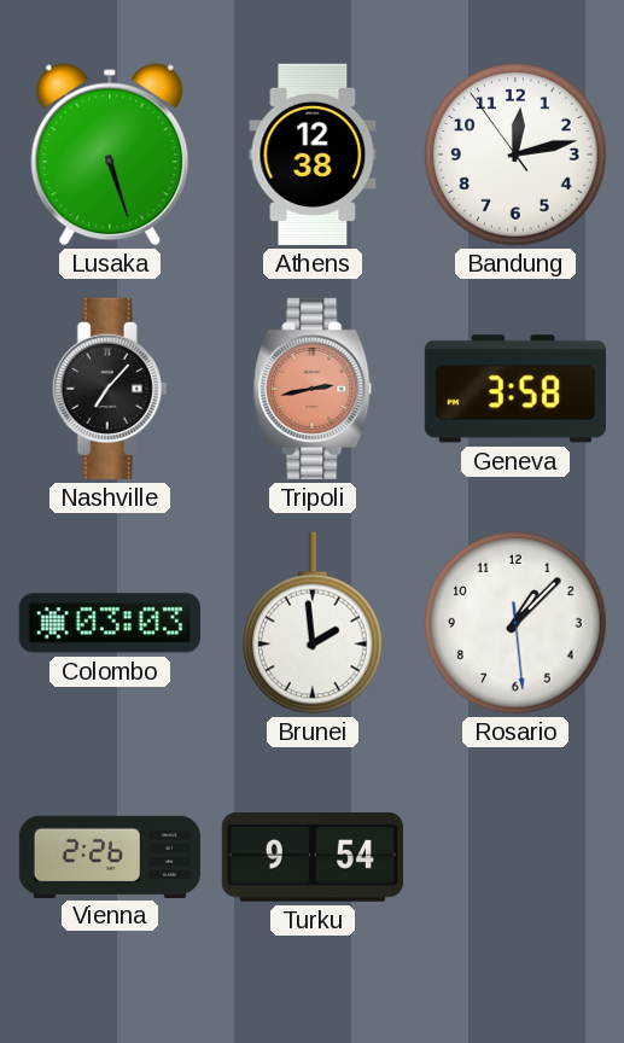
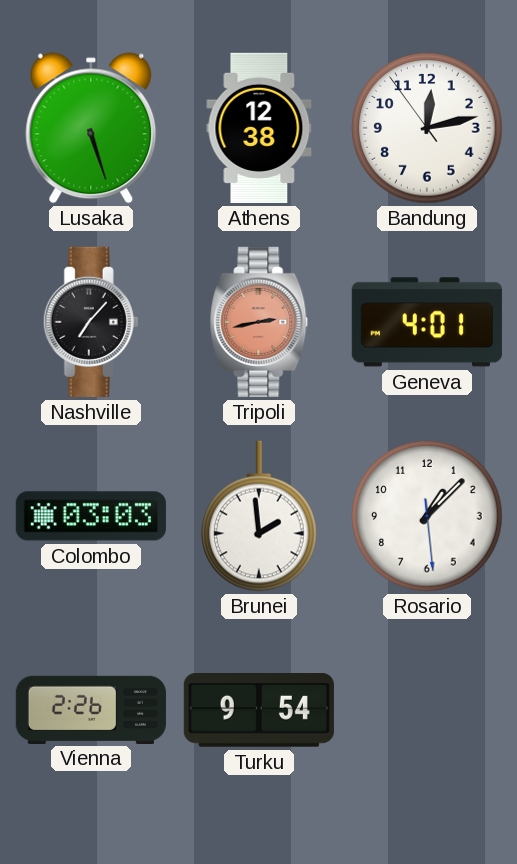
Geneva: 3:58 -> 4:01
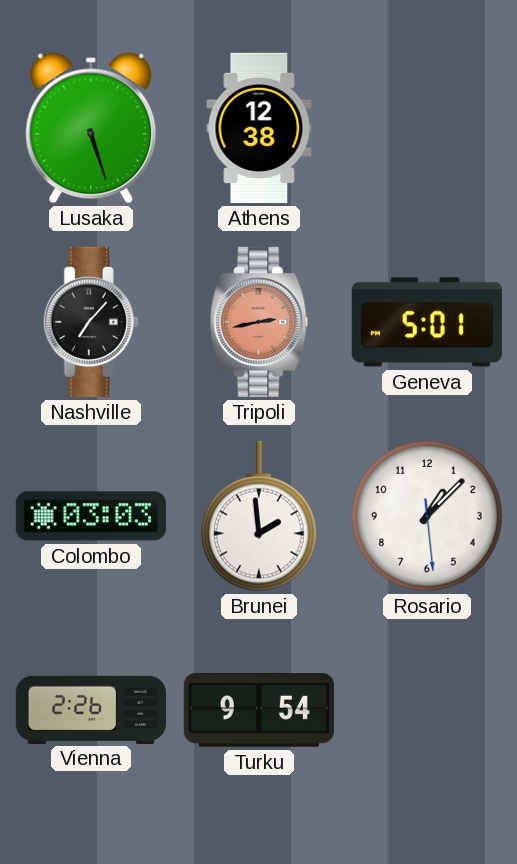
Bandung: 12:12 -> none
Geneva: 4:01 -> 5:01
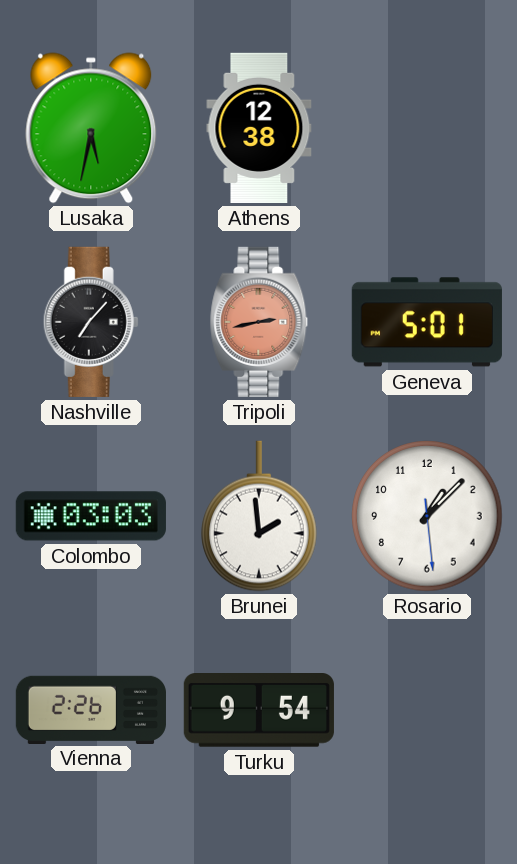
Lusaka: 5:27 -> 5:32
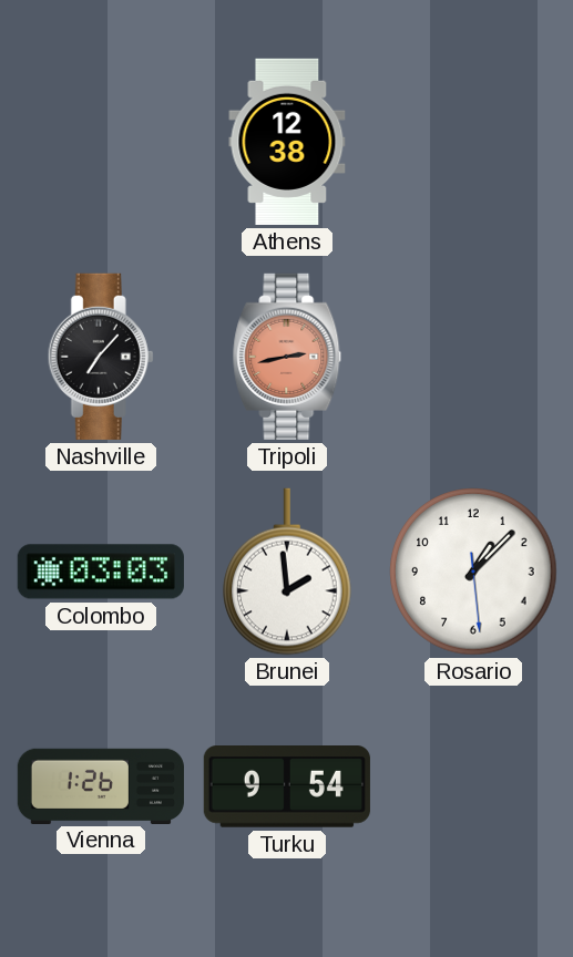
Lusaka: 5:32 -> none
Geneva: 5:01 -> none
Vienna: 2:26 -> 1:26
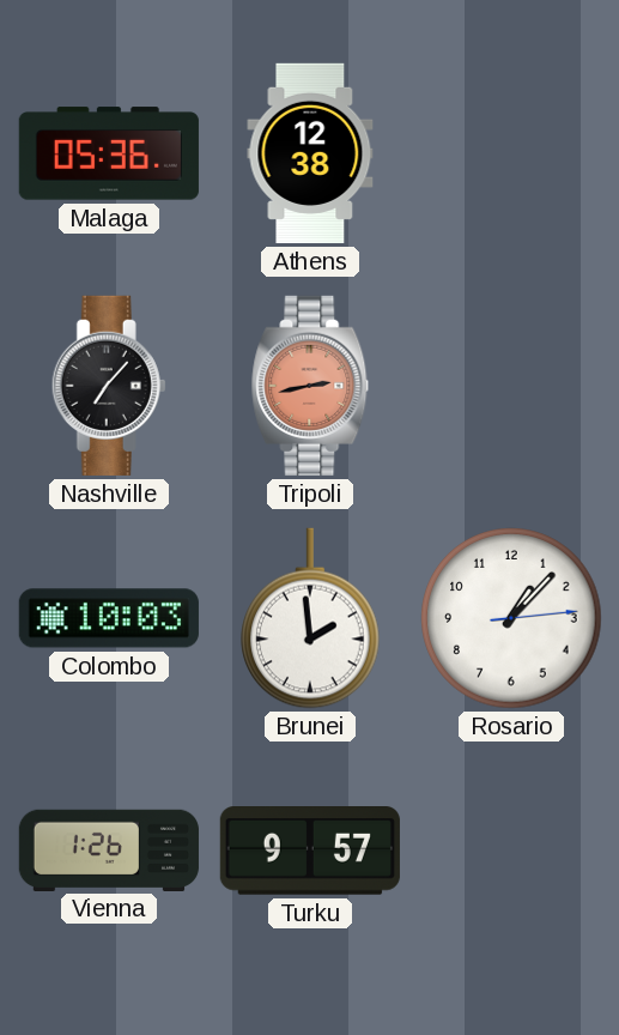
Malaga: none -> 05:36
Colombo: 03:03 -> 10:03
Rosario: 1:07:29 -> 1:07:14
Turku: 9:54 -> 9:57
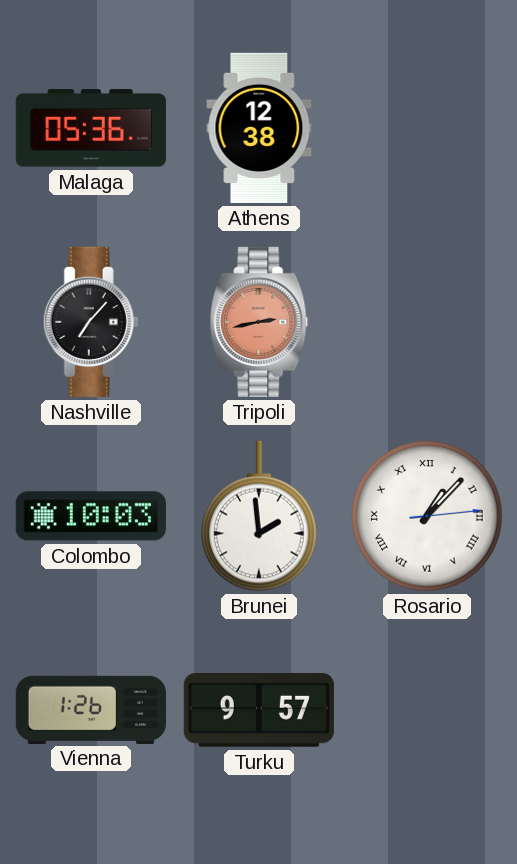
Rosario numerals: Arabic -> Roman
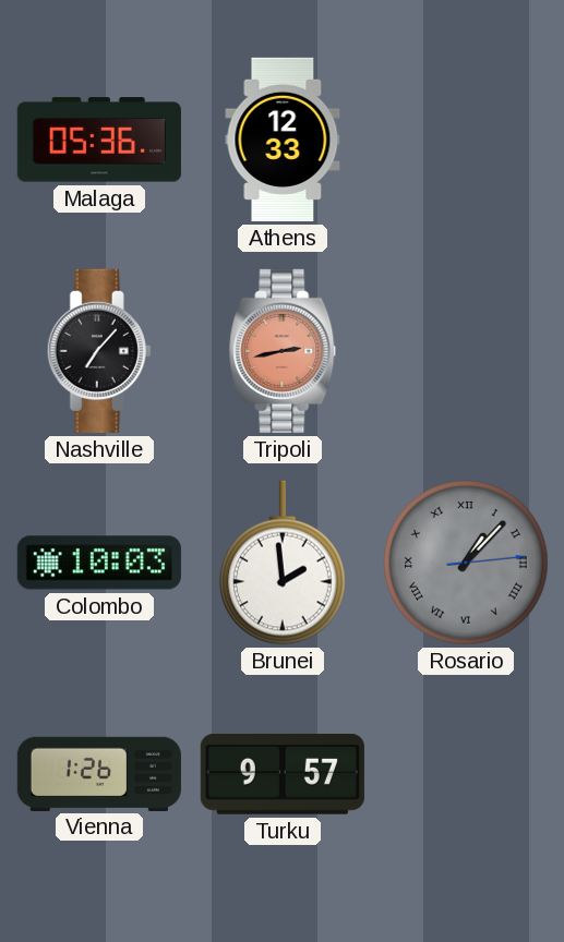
Athens: 12:38 -> 12:33
Rosario dial: white -> grey
